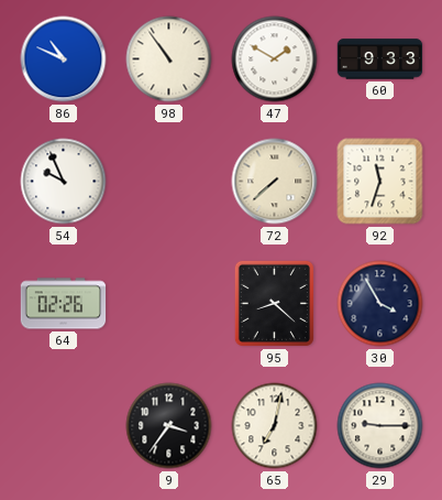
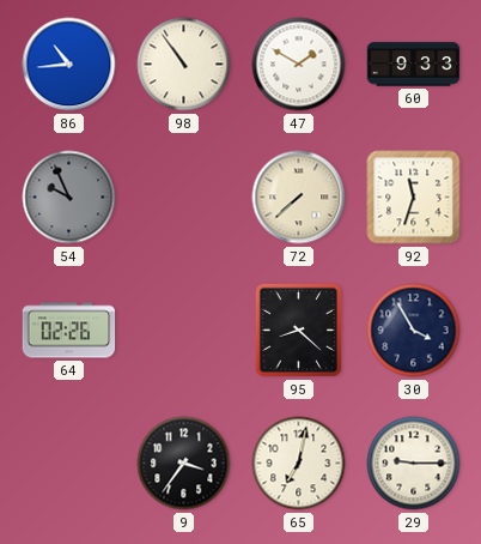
86: 10:49 -> 10:44
54 dial: white -> grey
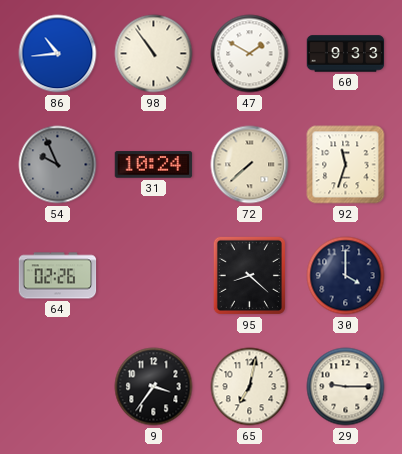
31: none -> 10:24
30: 3:55 -> 4:00
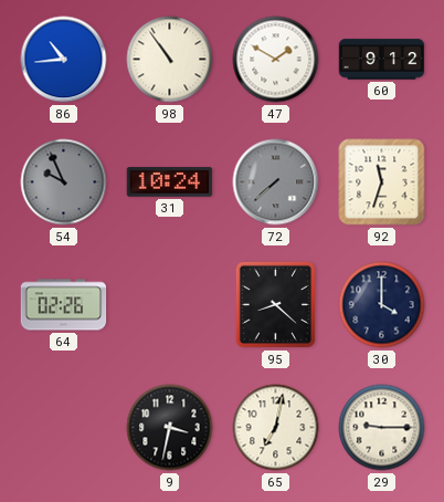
60: 9:33 -> 9:12
72 dial: cream -> grey
9: 3:36 -> 3:32
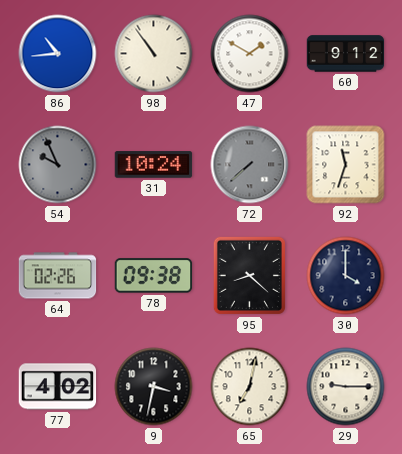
78: none -> 09:38
77: none -> 4:02
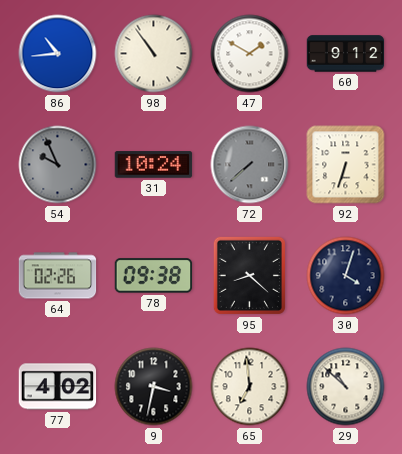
92: 11:33 -> 6:33
30: 4:00 -> 4:03
65: 7:02 -> 6:59
29: 9:15 -> 10:52
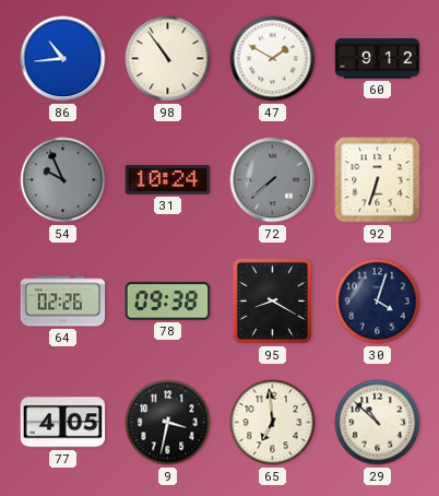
95: 8:22 -> 8:20
77: 4:02 -> 4:05
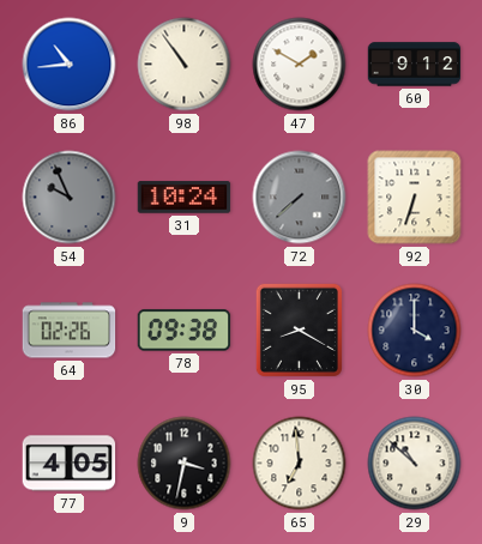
30: 4:03 -> 4:00
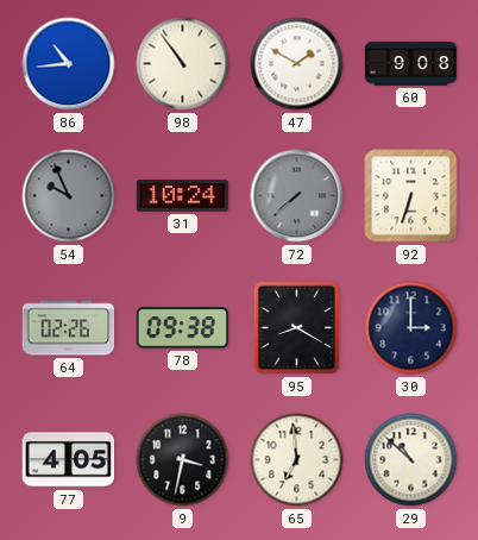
60: 9:12 -> 9:08
30: 4:00 -> 3:00
